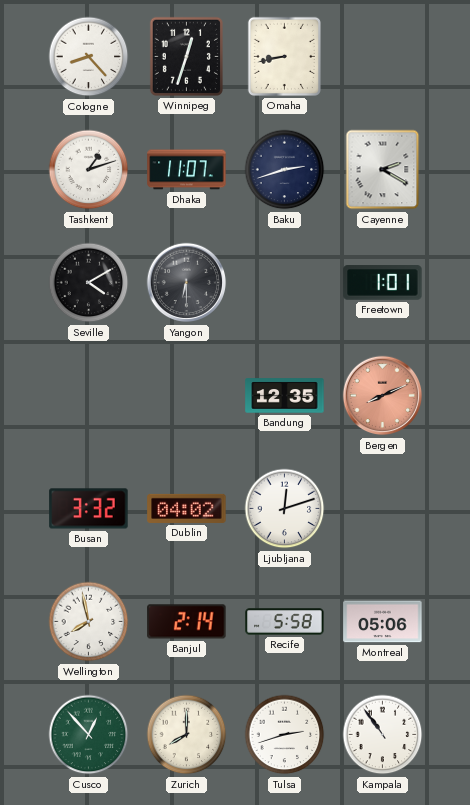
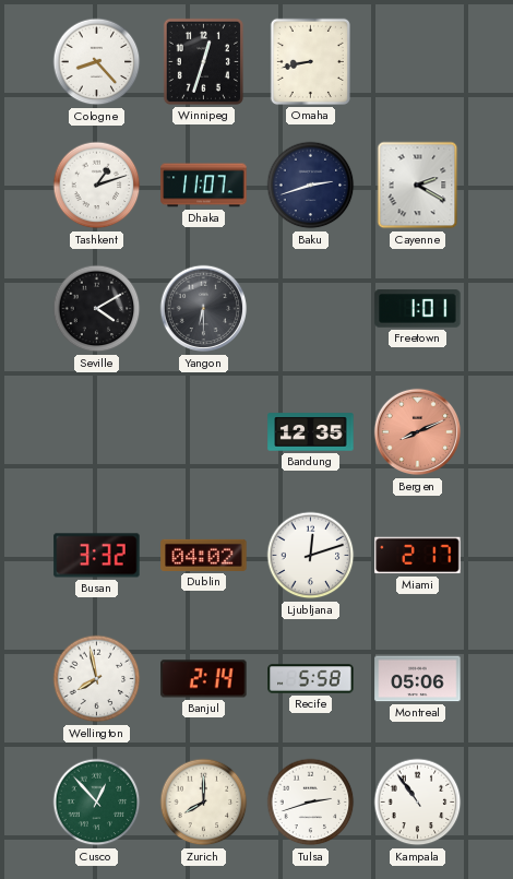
Miami: none -> 2:17
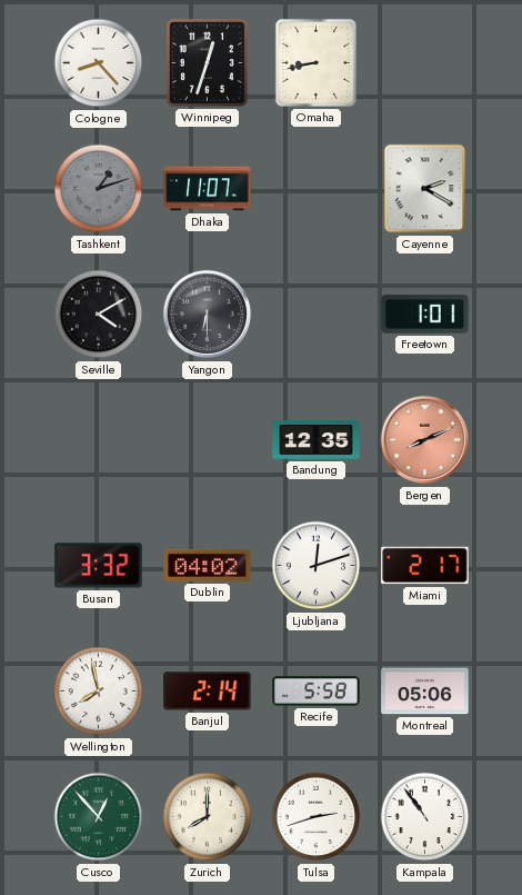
Tashkent dial: white -> grey
Baku: 2:42 -> none
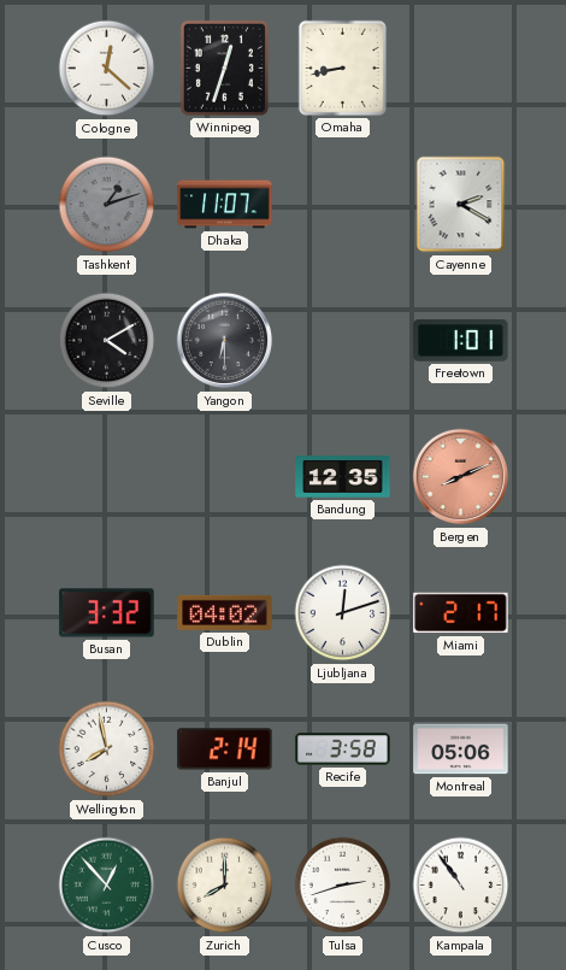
Cologne: 8:23 -> 12:22
Recife: 5:58 -> 3:58
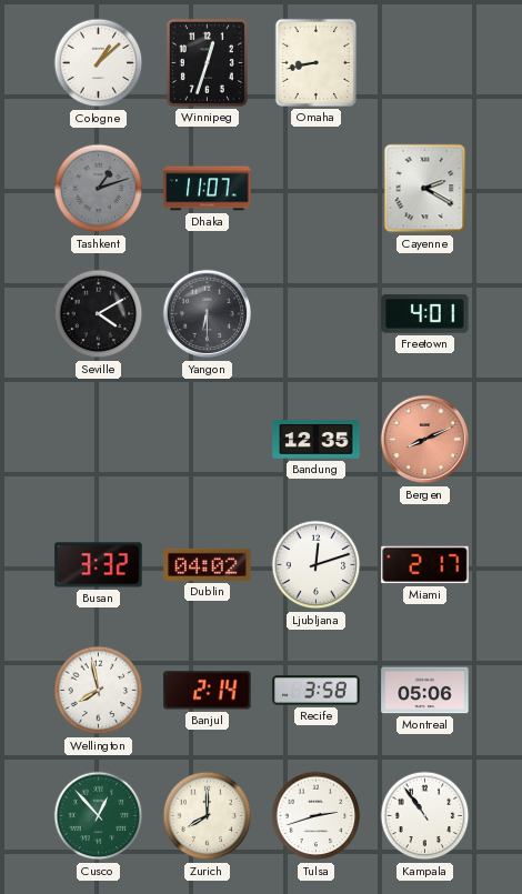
Cologne: 12:22 -> 1:08
Freetown: 1:01 -> 4:01
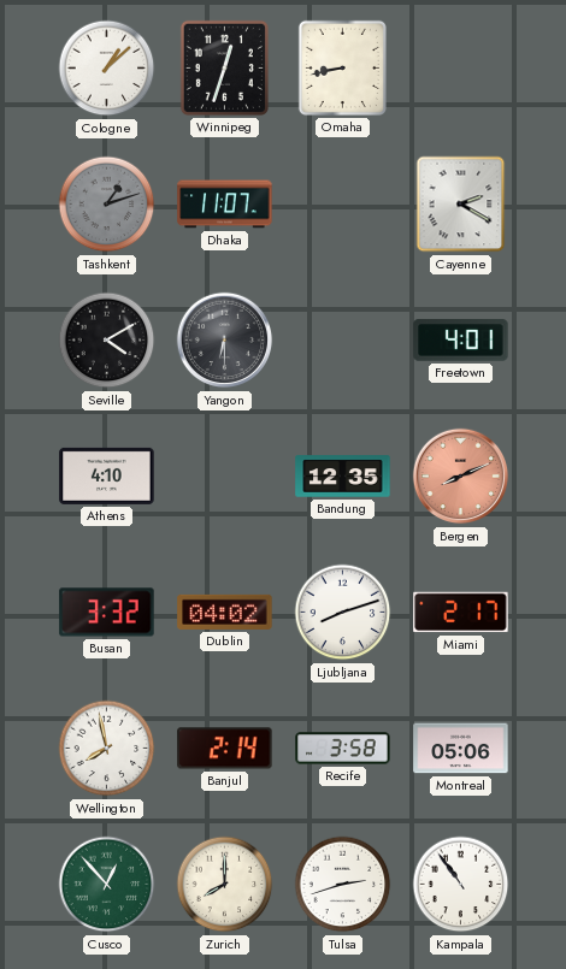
Athens: none -> 4:10
Ljubljana: 12:12 -> 8:12
